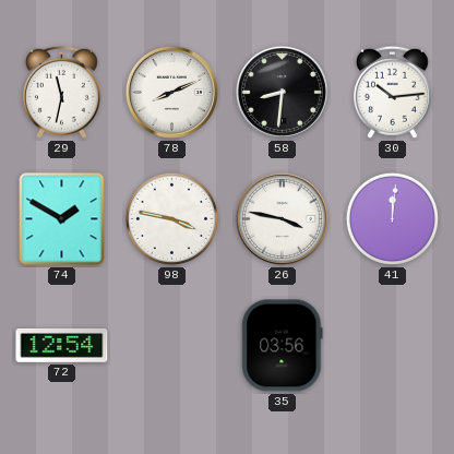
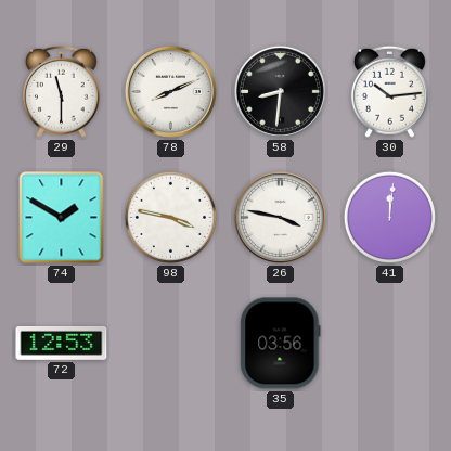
29: 11:32 -> 11:30
72: 12:54 -> 12:53
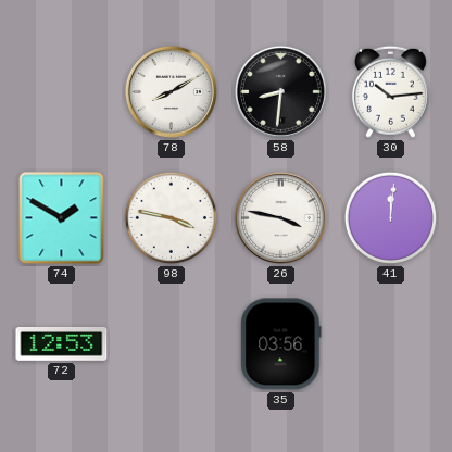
29: 11:30 -> none
78: 8:11 -> 8:10
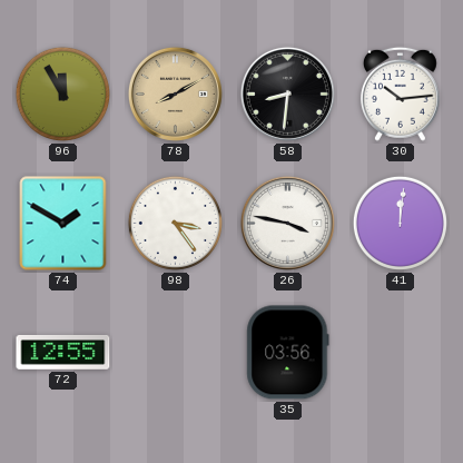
96: none -> 11:55
78 dial: white -> champagne
98: 3:47 -> 3:24
72: 12:53 -> 12:55
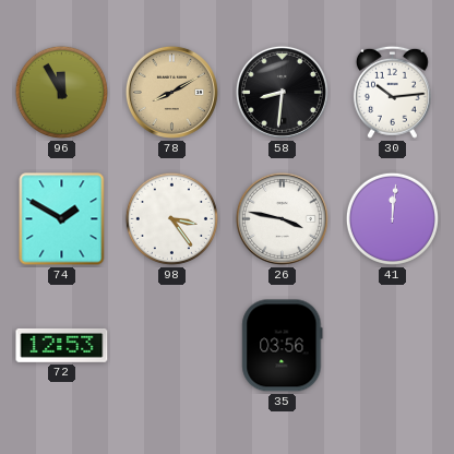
72: 12:55 -> 12:53
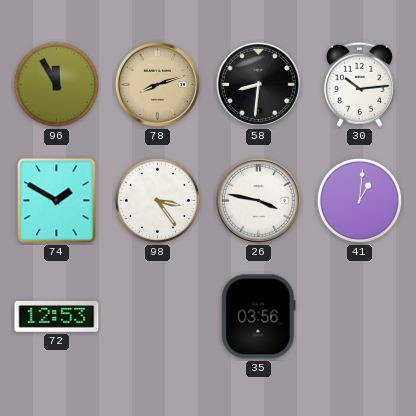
78: 8:10 -> 8:12
41: 12:01 -> 1:01
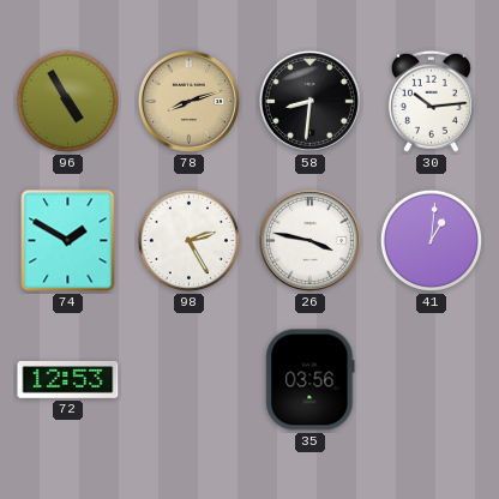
96: 11:55 -> 4:55
98: 3:24 -> 2:25
